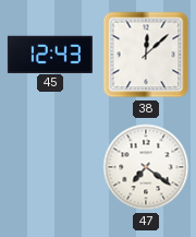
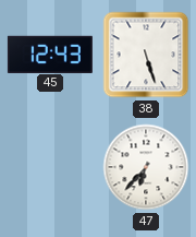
38: 12:08 -> 5:27
47: 7:21 -> 6:37
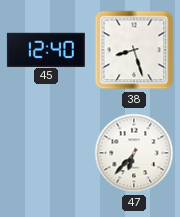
45: 12:43 -> 12:40
38: 5:27 -> 8:27
